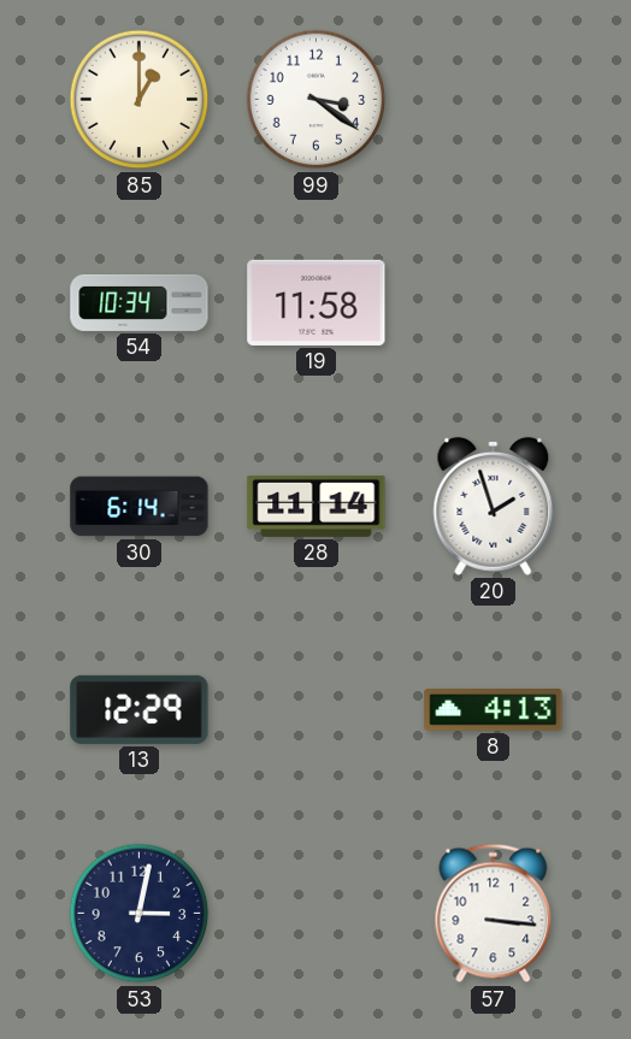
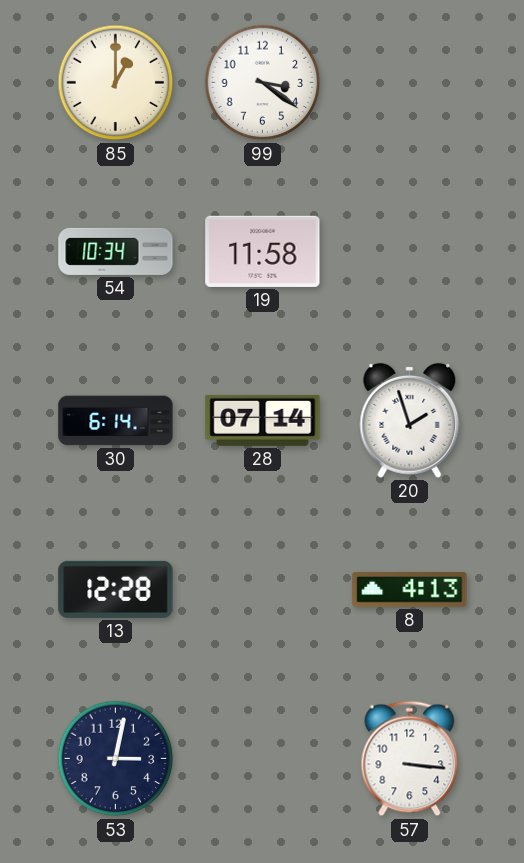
28: 11:14 -> 07:14
13: 12:29 -> 12:28
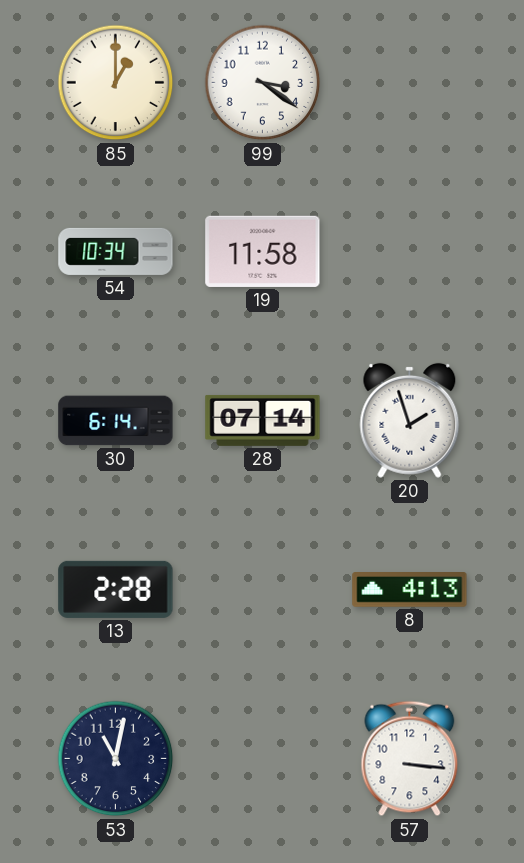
13: 12:28 -> 2:28
53: 3:02 -> 11:02
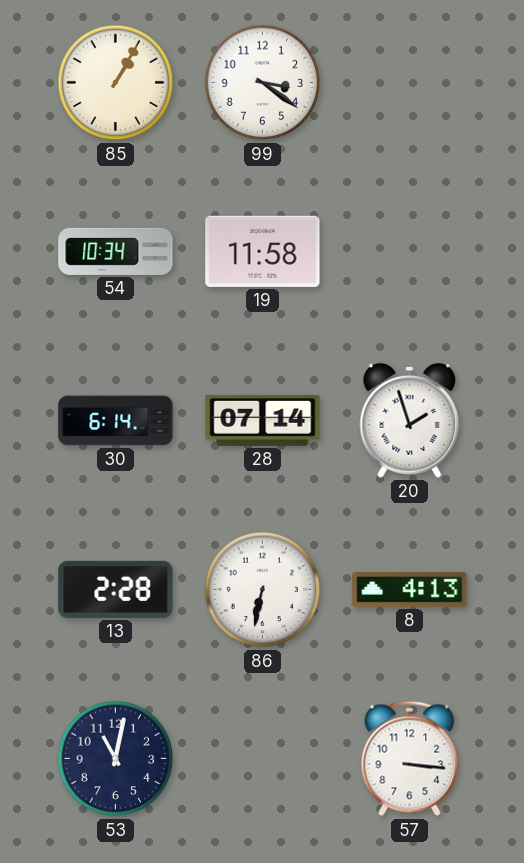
85: 1:00 -> 1:05
86: none -> 6:32
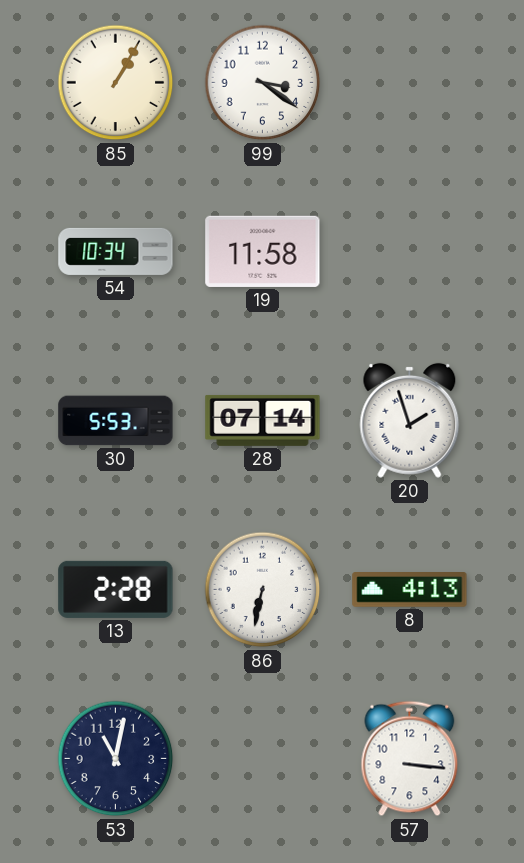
30: 6:14 -> 5:53
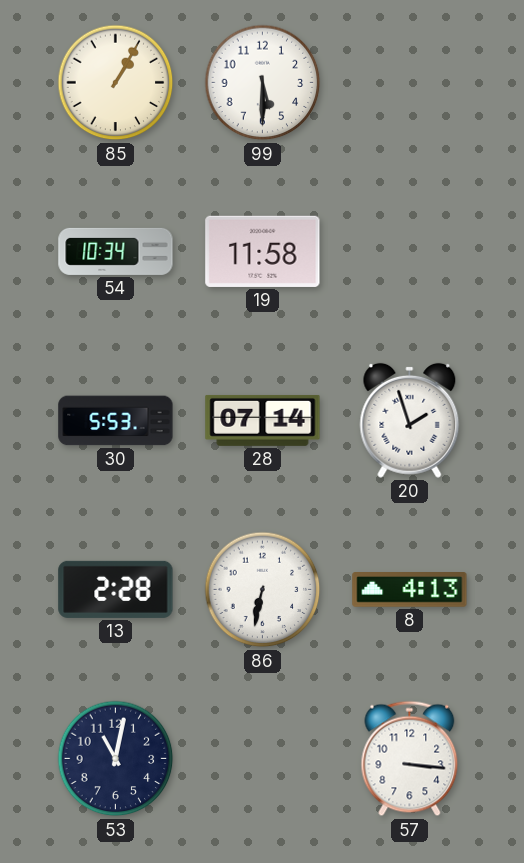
99: 3:21 -> 5:30
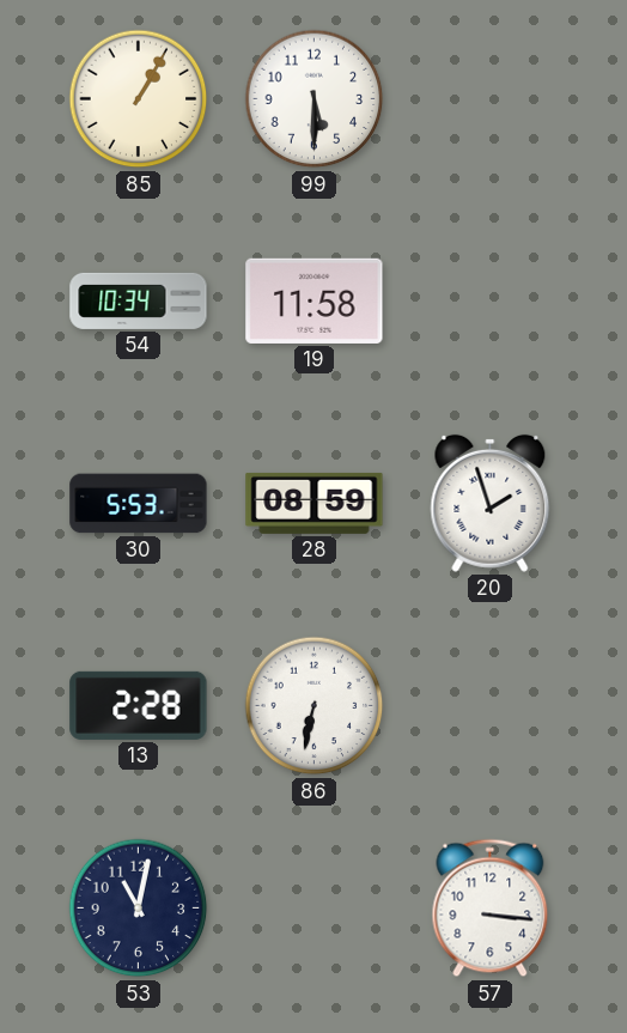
28: 07:14 -> 08:59
8: 4:13 -> none
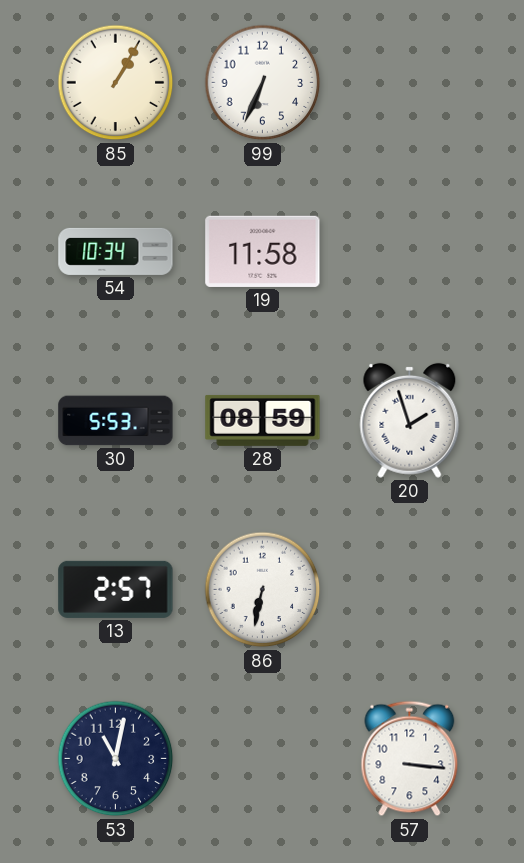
99: 5:30 -> 6:34
13: 2:28 -> 2:57
